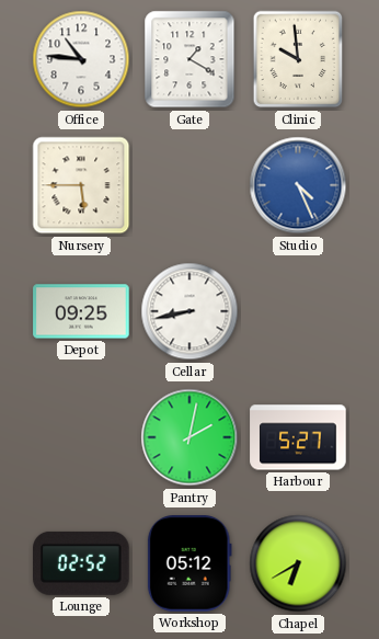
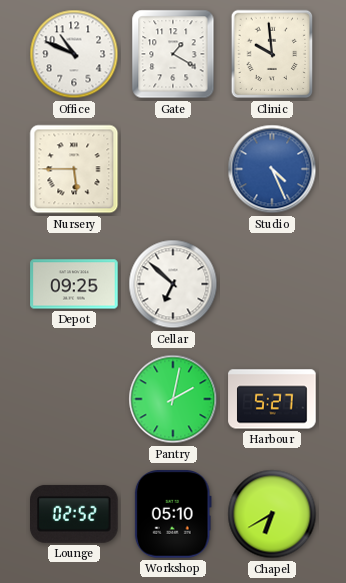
Office: 10:46 -> 10:49
Cellar: 8:43 -> 6:52
Workshop: 05:12 -> 05:10
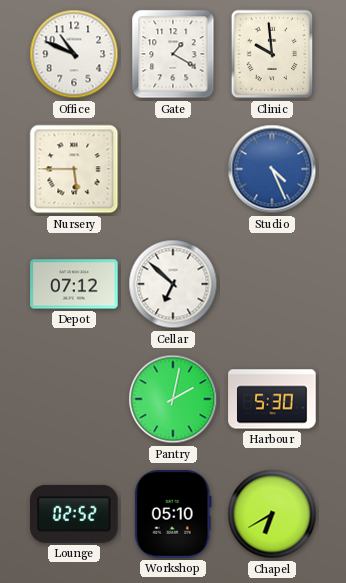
Depot: 09:25 -> 07:12
Harbour: 5:27 -> 5:30
